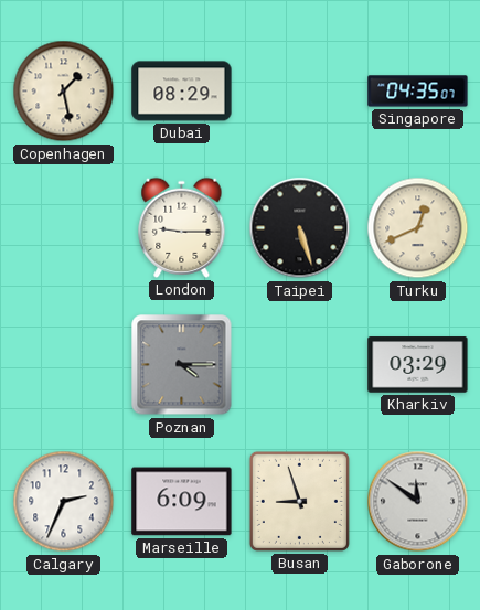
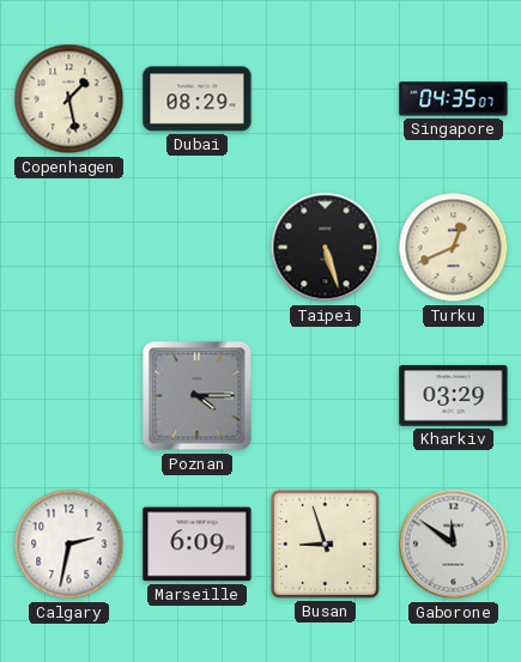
London: 9:15 -> none
Calgary: 2:34 -> 2:32
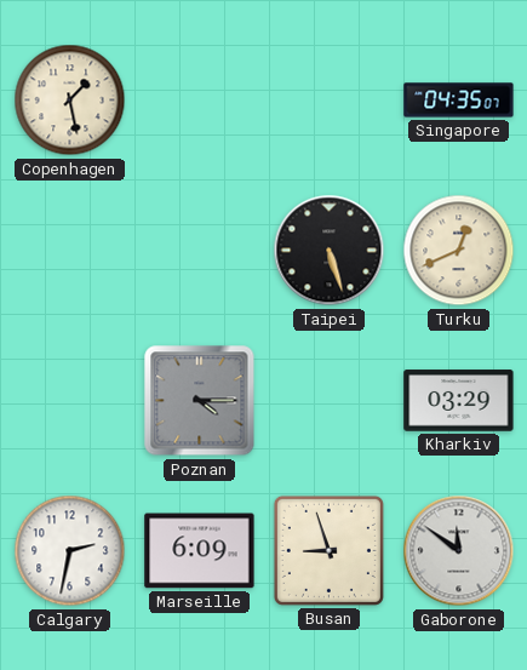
Dubai: 08:29 -> none
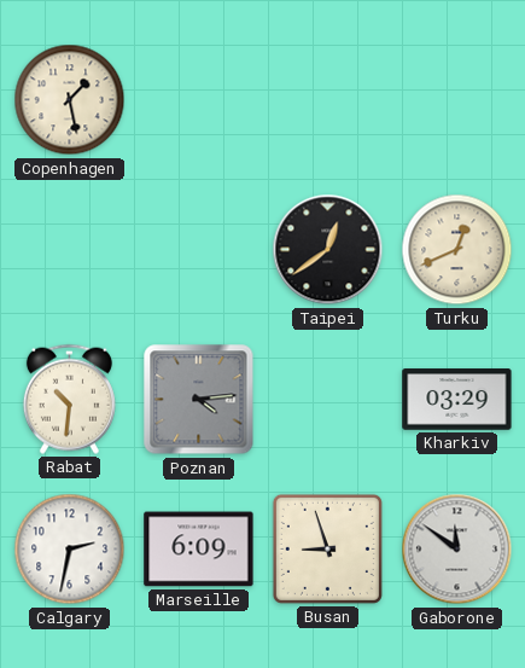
Singapore: 04:35 -> none
Taipei: 5:27 -> 12:39
Rabat: none -> 10:31
Poznan: 4:15 -> 4:14
